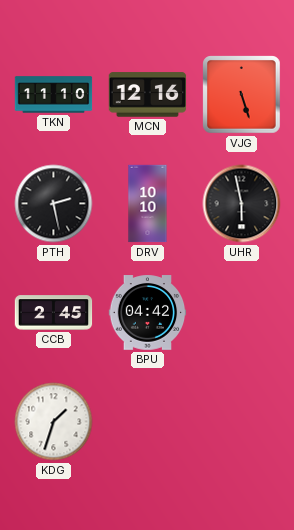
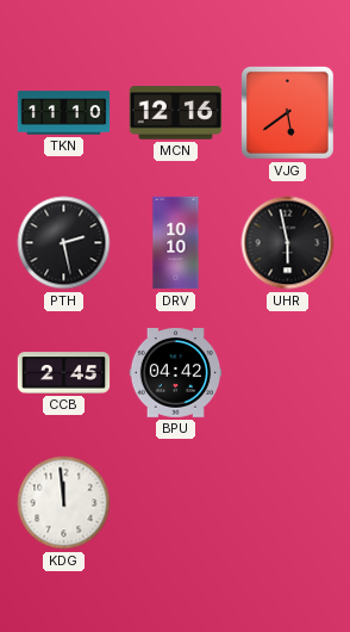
VJG: 5:27 -> 5:39
KDG: 1:33 -> 11:59
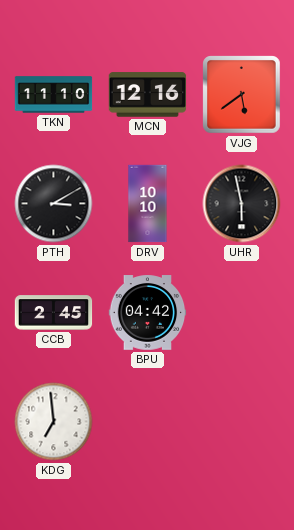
PTH: 2:28 -> 3:10
KDG: 11:59 -> 6:59
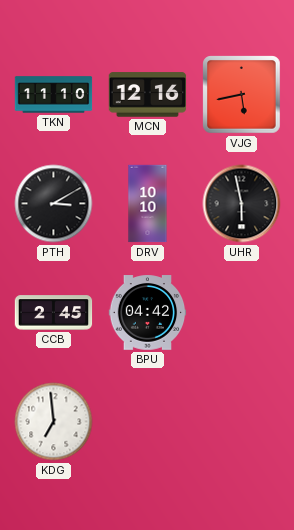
VJG: 5:39 -> 5:43
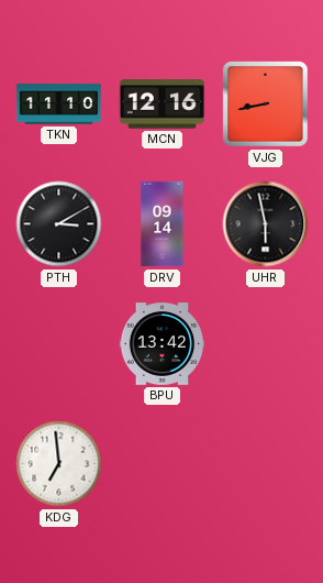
VJG: 5:43 -> 8:43
DRV: 10:10 -> 09:14
CCB: 2:45 -> none
BPU: 04:42 -> 13:42
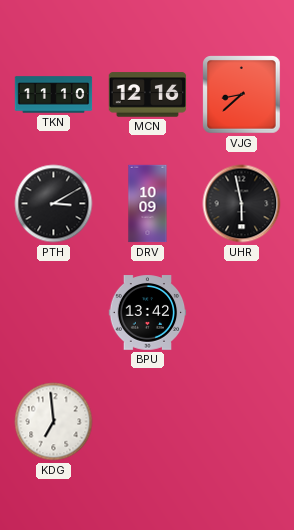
VJG: 8:43 -> 8:38
DRV: 09:14 -> 10:09
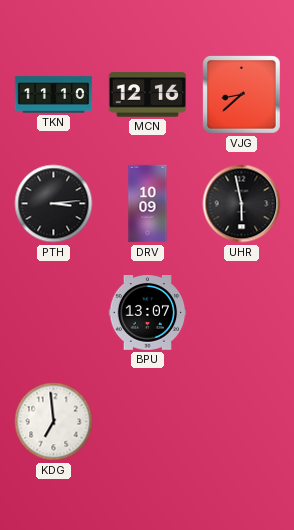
PTH: 3:10 -> 3:14
BPU: 13:42 -> 13:07
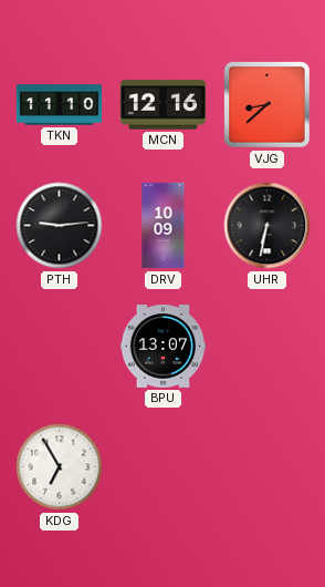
PTH: 3:14 -> 9:14
UHR: 5:58 -> 6:32
KDG: 6:59 -> 6:55
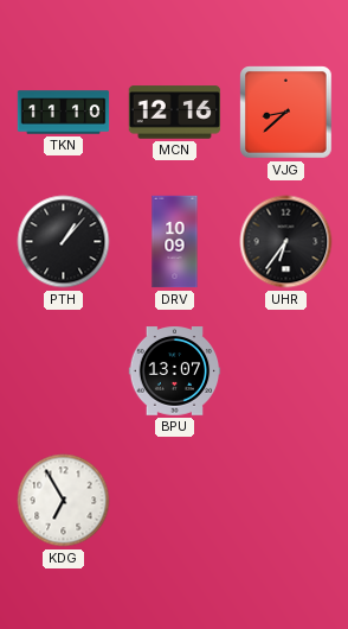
PTH: 9:14 -> 1:07
UHR: 6:32 -> 6:36
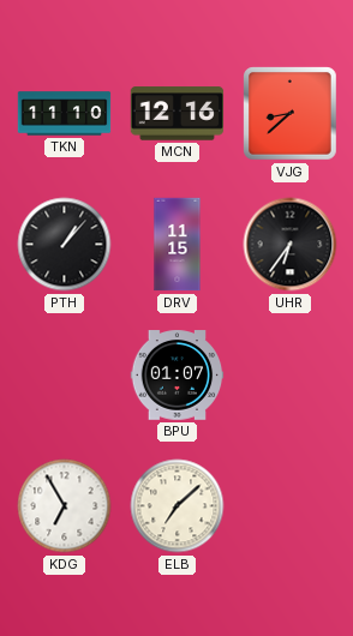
DRV: 10:09 -> 11:15
BPU: 13:07 -> 01:07
ELB: none -> 7:08
